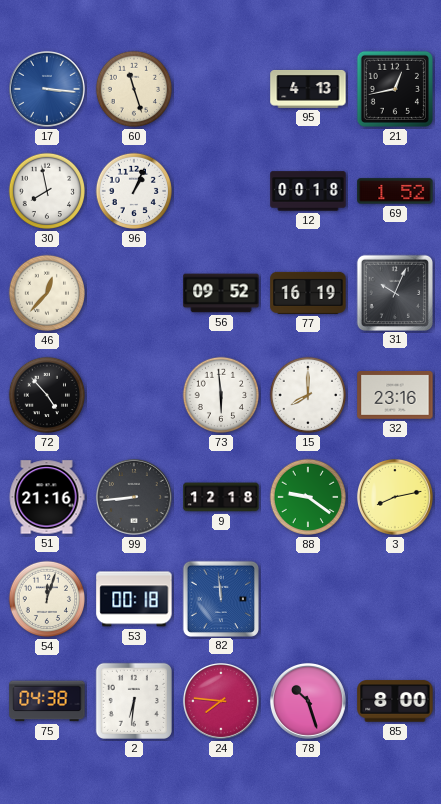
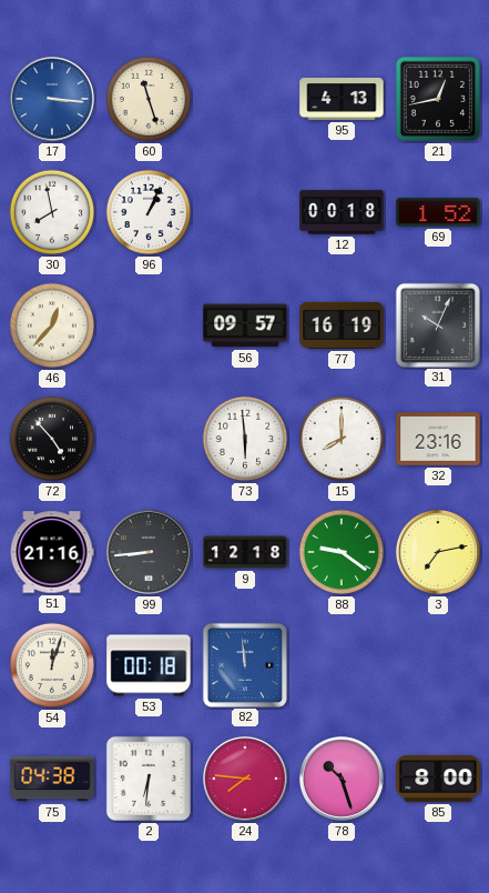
56: 09:52 -> 09:57
3: 8:13 -> 7:13
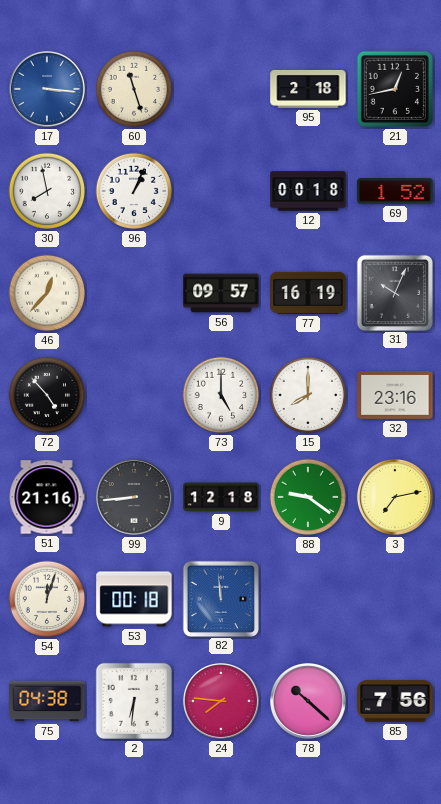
95: 4:13 -> 2:18
73: 5:59 -> 5:00
78: 10:27 -> 10:22
85: 8:00 -> 7:56
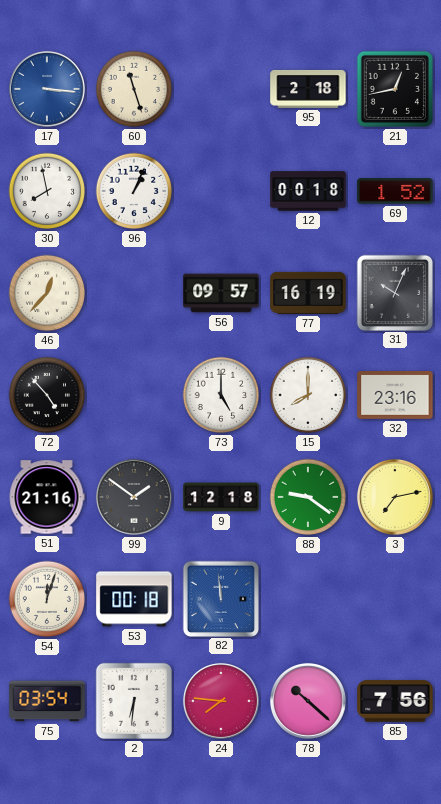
99: 8:44 -> 1:51
75: 04:38 -> 03:54
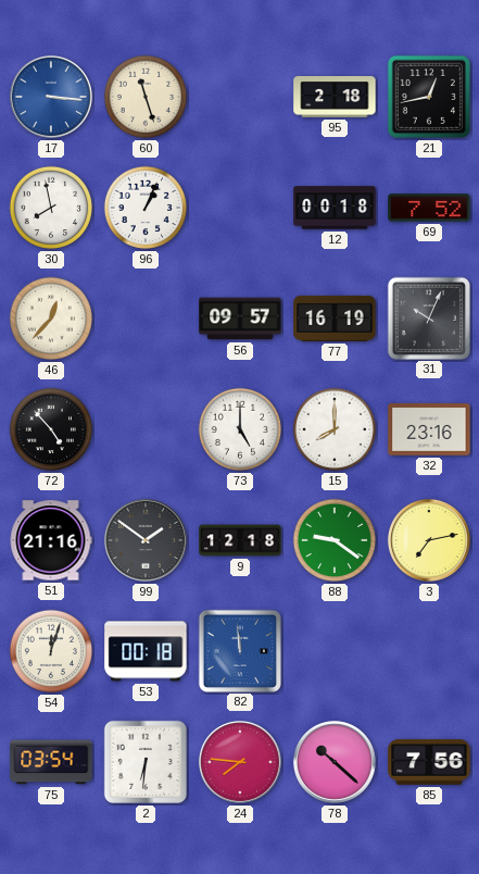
69: 1:52 -> 7:52
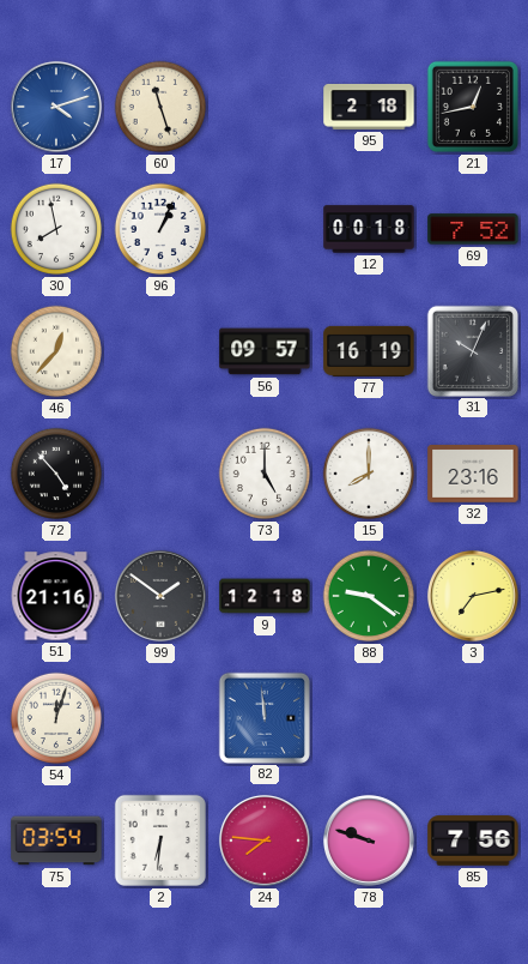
17: 3:16 -> 4:12
53: 00:18 -> none
78: 10:22 -> 9:48
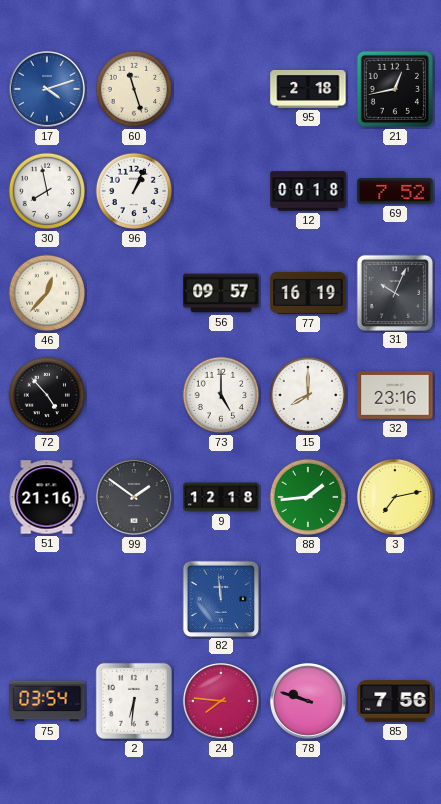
88: 9:21 -> 1:44
54: 12:03 -> none
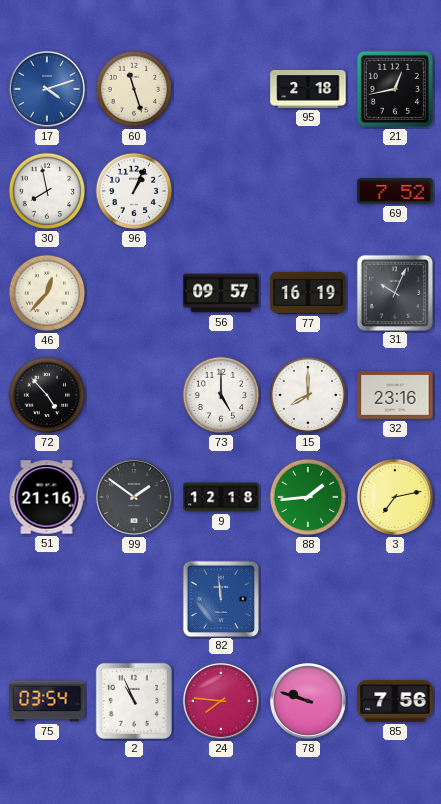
12: 00:18 -> none
2: 6:31 -> 10:56
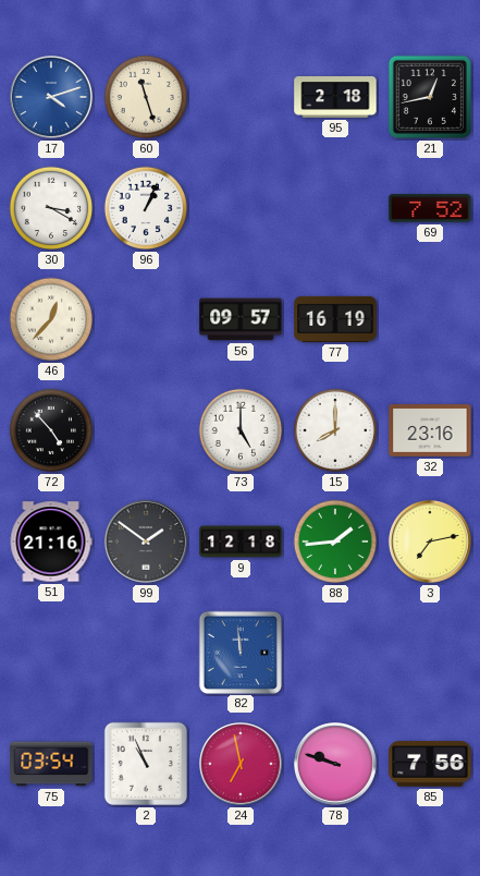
30: 7:58 -> 3:20
31: 10:04 -> none
24: 7:46 -> 6:58
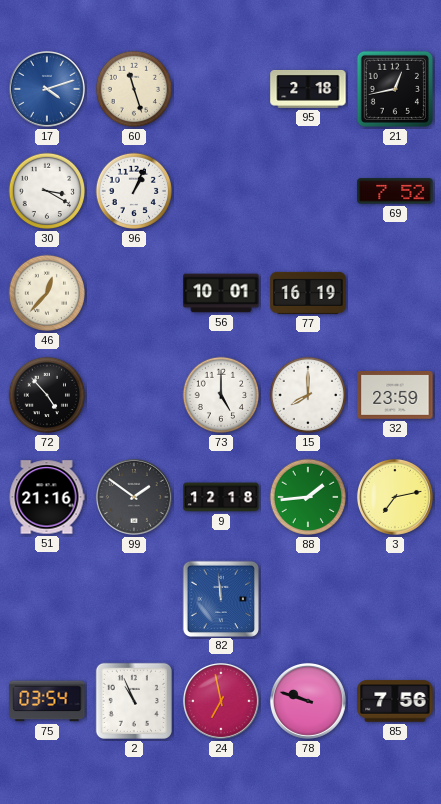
56: 09:57 -> 10:01
32: 23:16 -> 23:59
